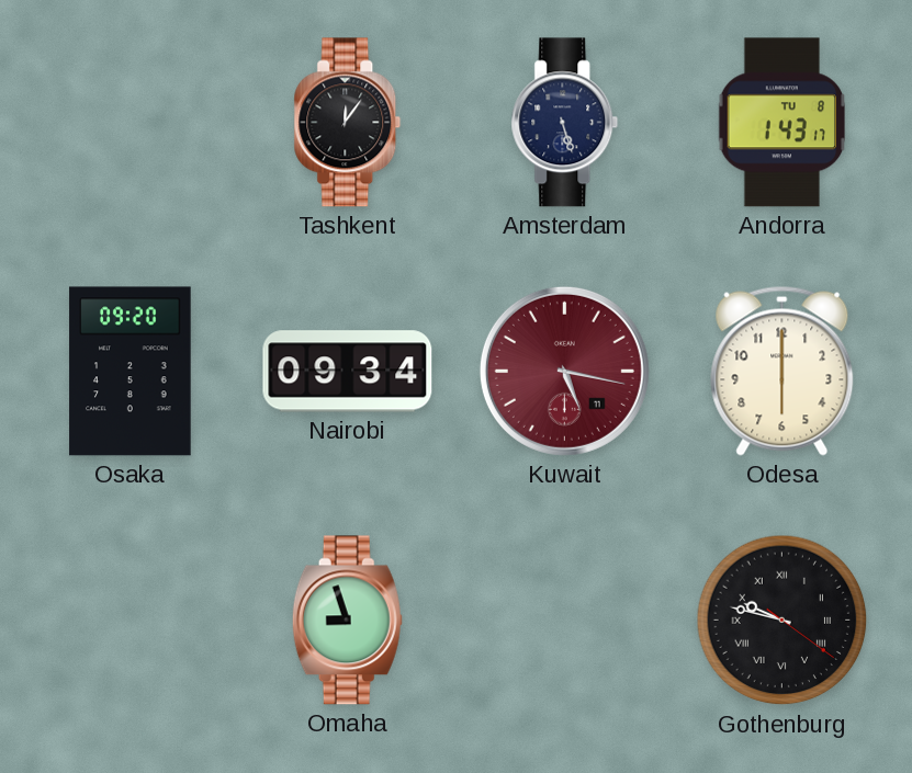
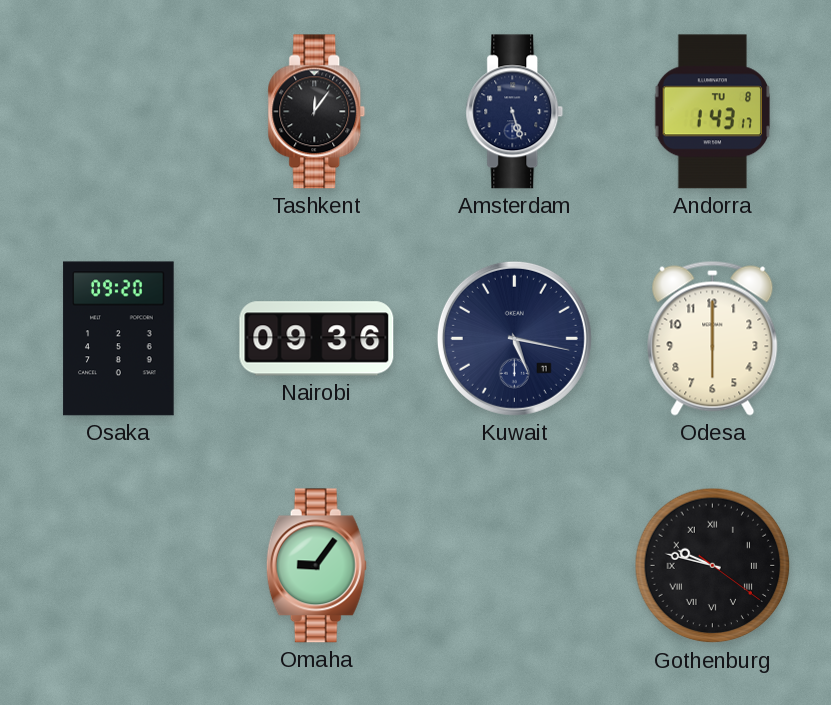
Nairobi: 09:34 -> 09:36
Kuwait dial: burgundy -> navy
Omaha: 8:57 -> 9:06
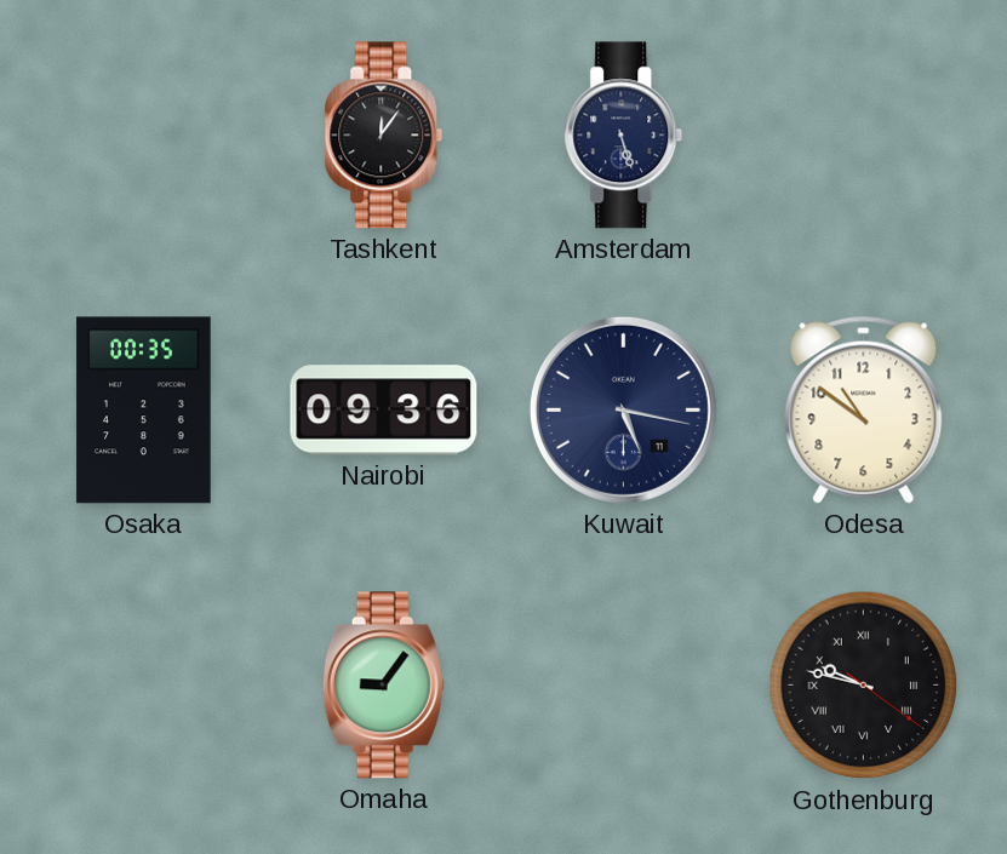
Andorra: 1:43 -> none
Osaka: 09:20 -> 00:35
Odesa: 6:00 -> 10:51
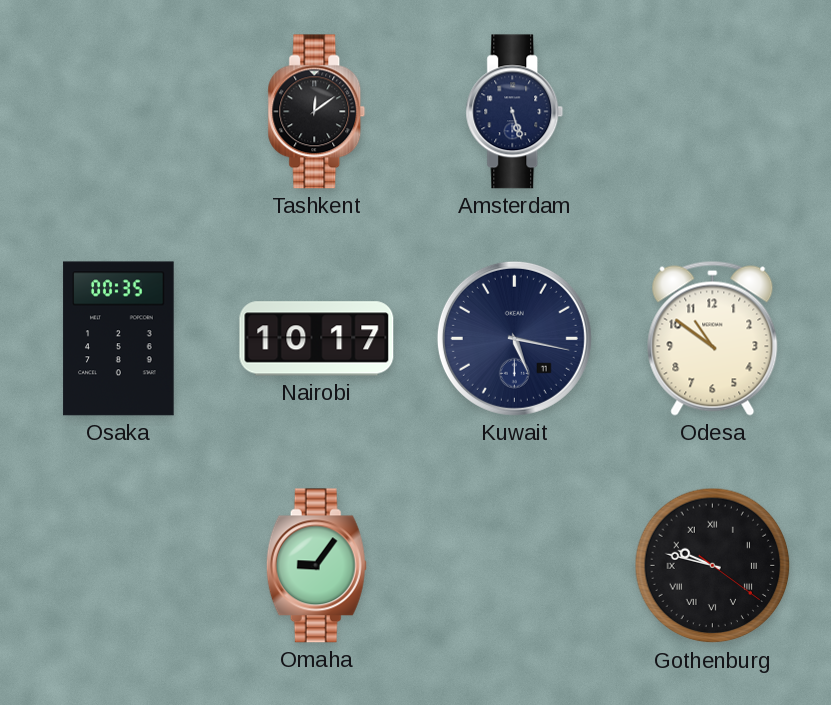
Tashkent: 12:06 -> 12:09
Nairobi: 09:36 -> 10:17
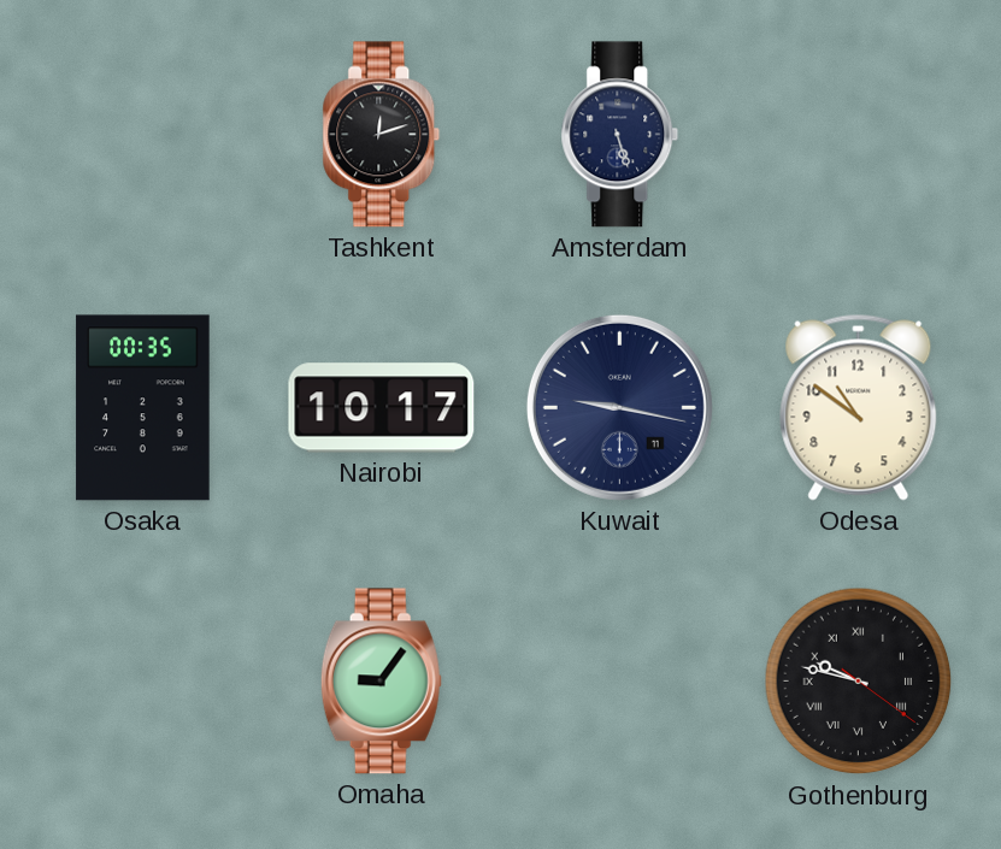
Tashkent: 12:09 -> 12:12
Kuwait: 5:17 -> 9:17
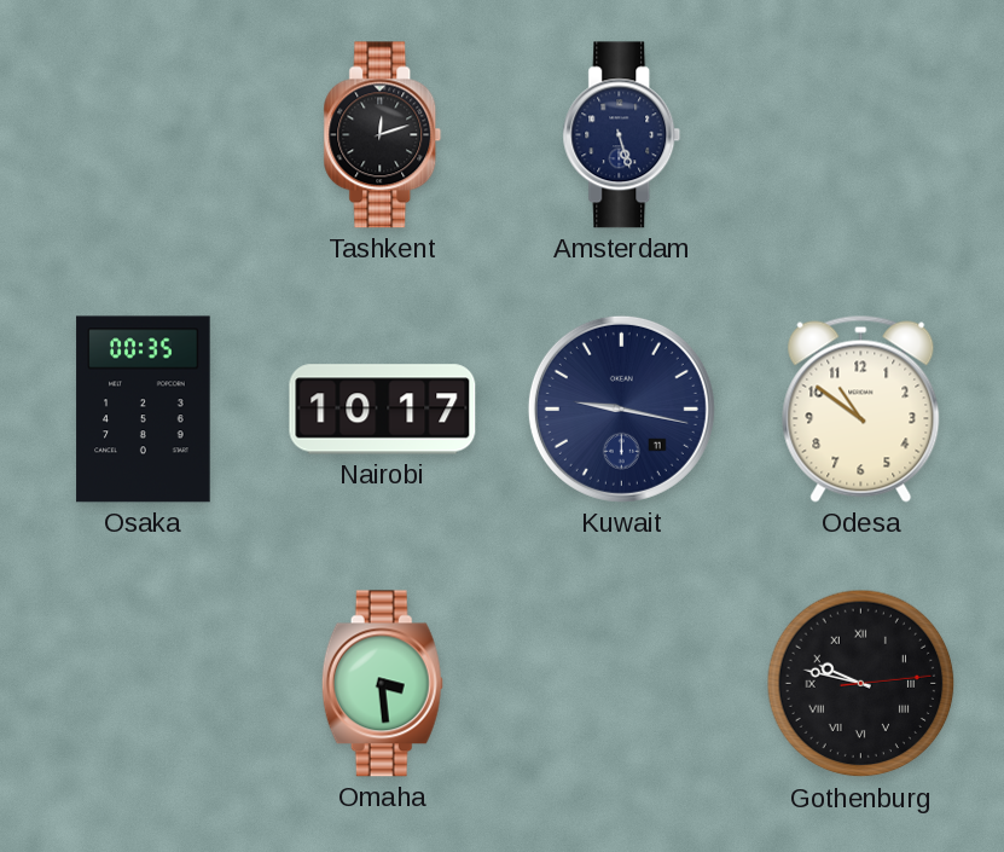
Omaha: 9:06 -> 3:29
Gothenburg: 9:47:21 -> 9:47:14
